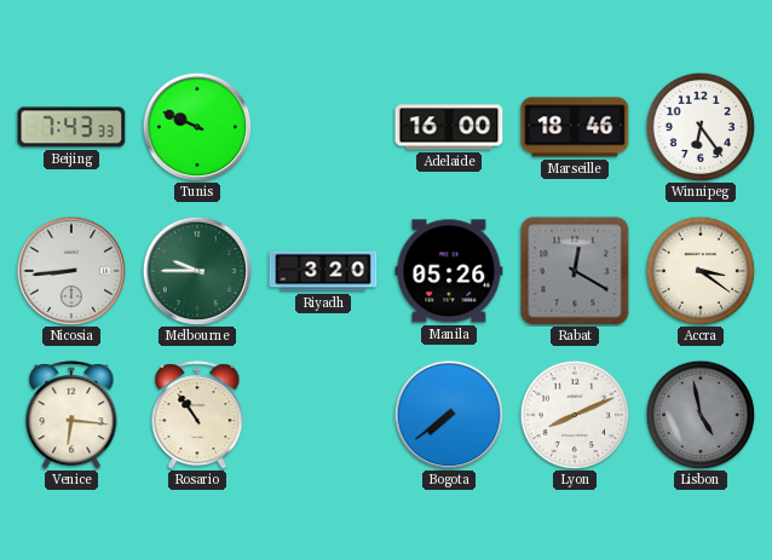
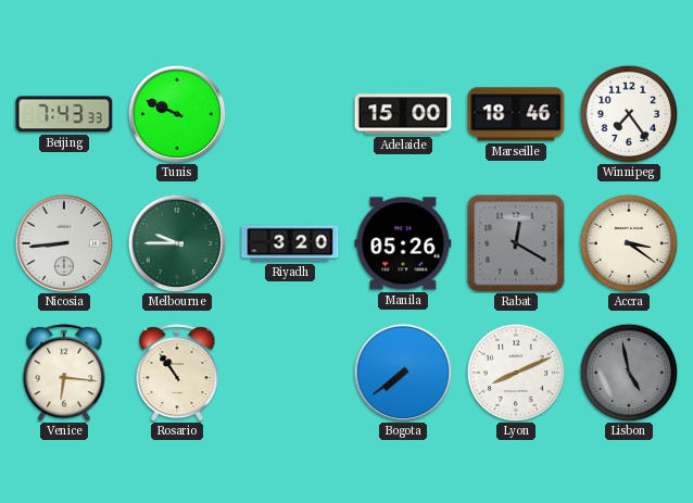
Adelaide: 16:00 -> 15:00
Winnipeg: 6:24 -> 7:24
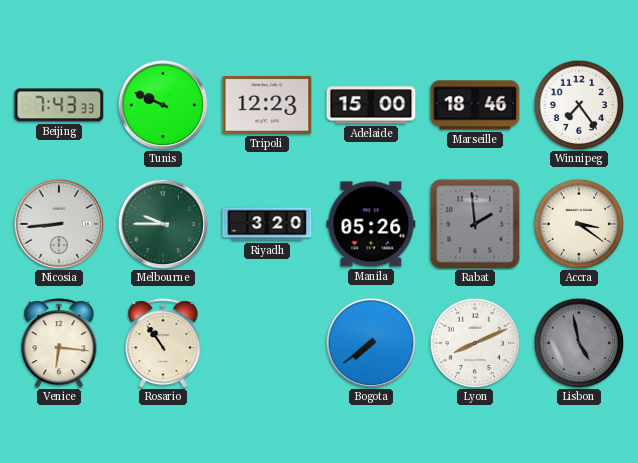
Tripoli: none -> 12:23
Rabat: 12:20 -> 1:59
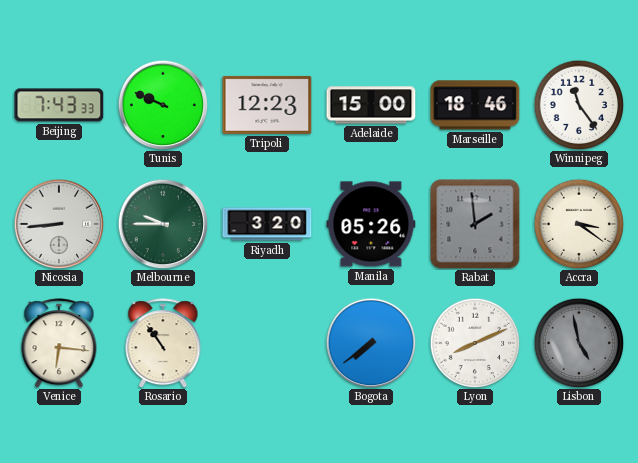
Winnipeg: 7:24 -> 11:24
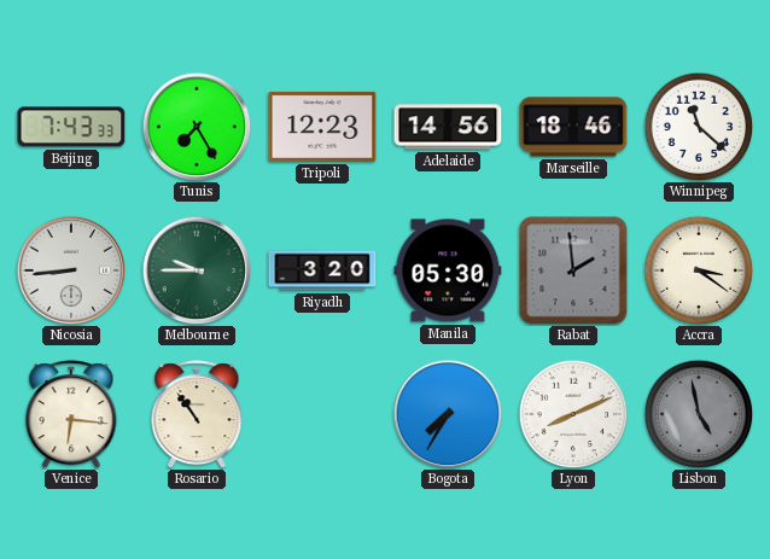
Tunis: 9:49 -> 7:25
Adelaide: 15:00 -> 14:56
Winnipeg: 11:24 -> 11:22
Manila: 05:26 -> 05:30
Bogota: 7:39 -> 7:35
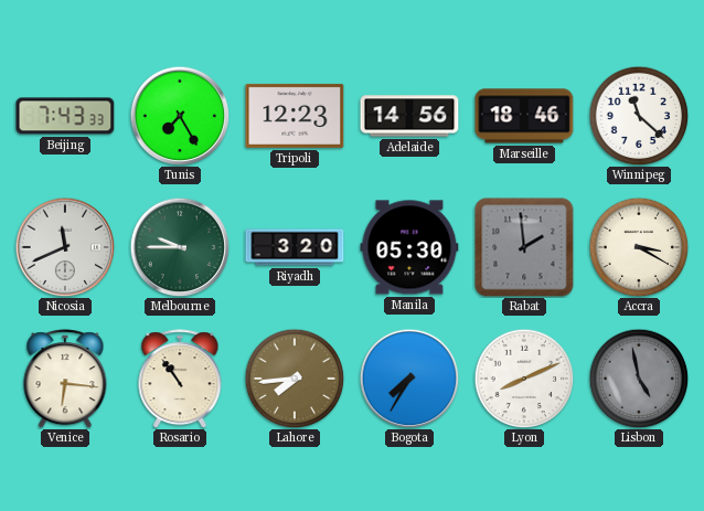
Nicosia: 8:44 -> 11:41
Accra: 3:21 -> 3:20
Lahore: none -> 7:44
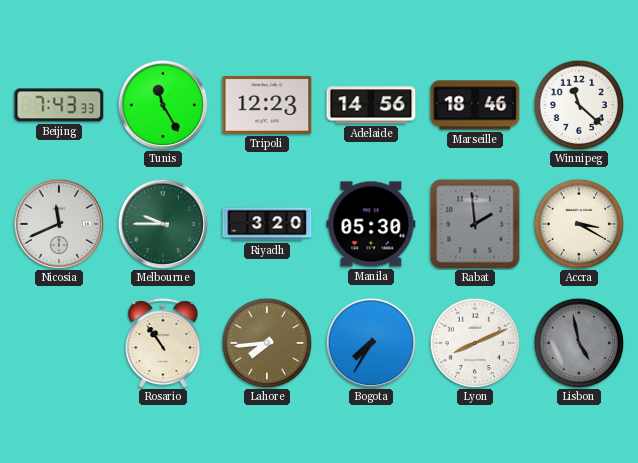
Tunis: 7:25 -> 11:25
Venice: 6:16 -> none
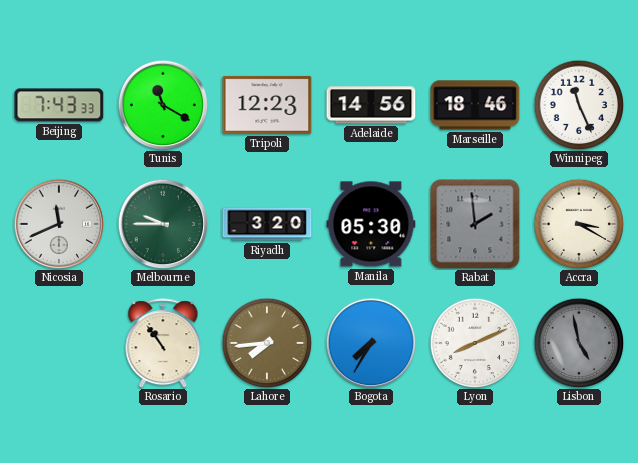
Tunis: 11:25 -> 11:20
Winnipeg: 11:22 -> 11:26
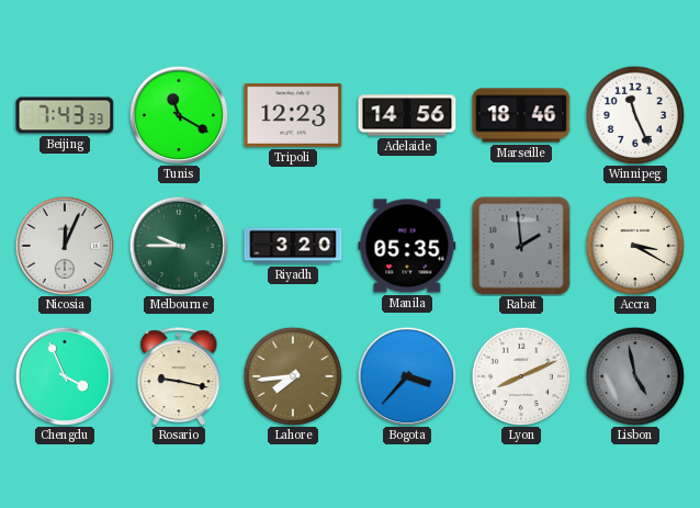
Nicosia: 11:41 -> 12:04
Manila: 05:30 -> 05:35
Chengdu: none -> 3:56
Rosario: 10:54 -> 9:17
Bogota: 7:35 -> 3:37
